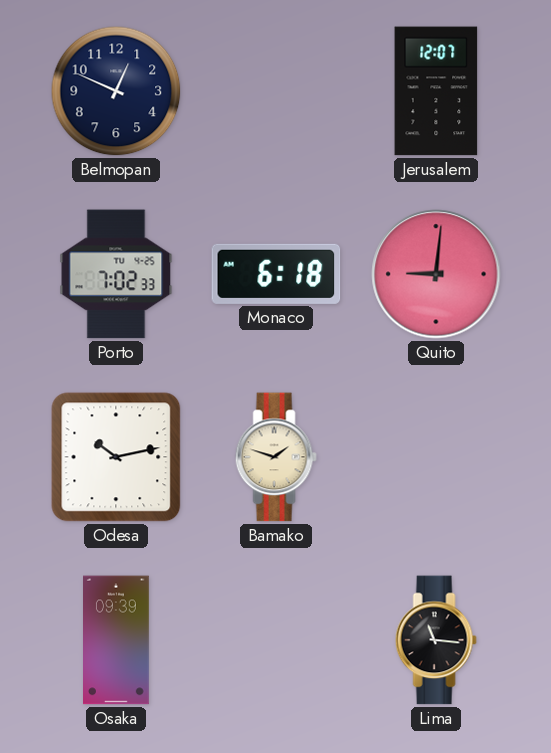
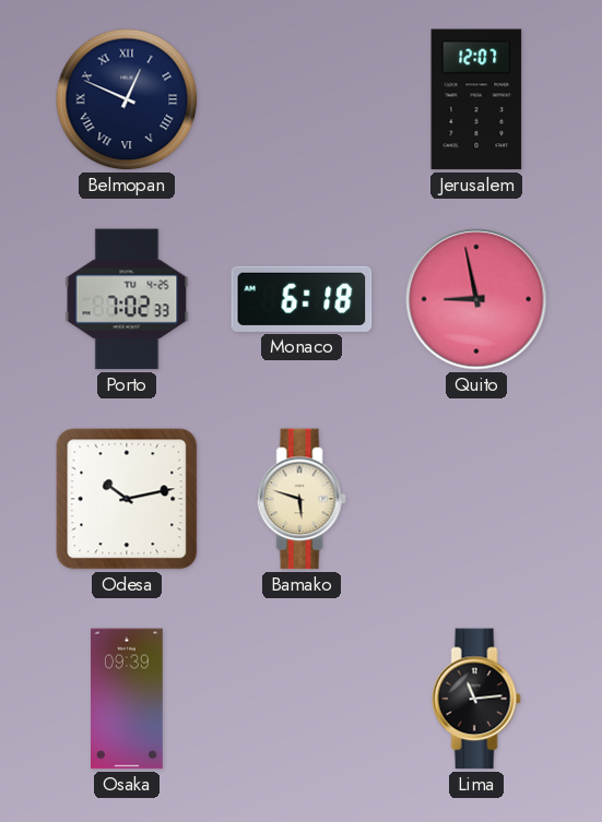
Belmopan numerals: Arabic -> Roman
Quito: 9:01 -> 8:58
Bamako: 1:48 -> 5:48
Lima: 11:16 -> 11:14
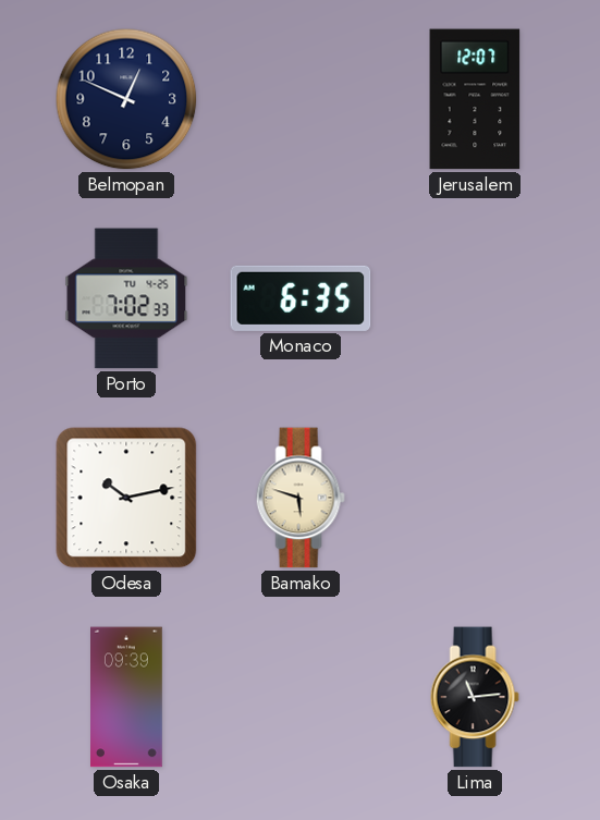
Belmopan numerals: Roman -> Arabic
Monaco: 6:18 -> 6:35
Quito: 8:58 -> none
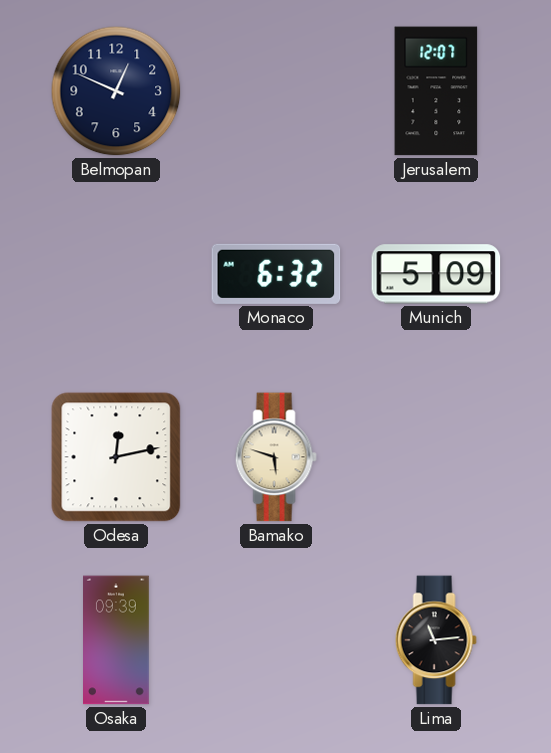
Porto: 7:02 -> none
Monaco: 6:35 -> 6:32
Munich: none -> 5:09
Odesa: 10:13 -> 12:13
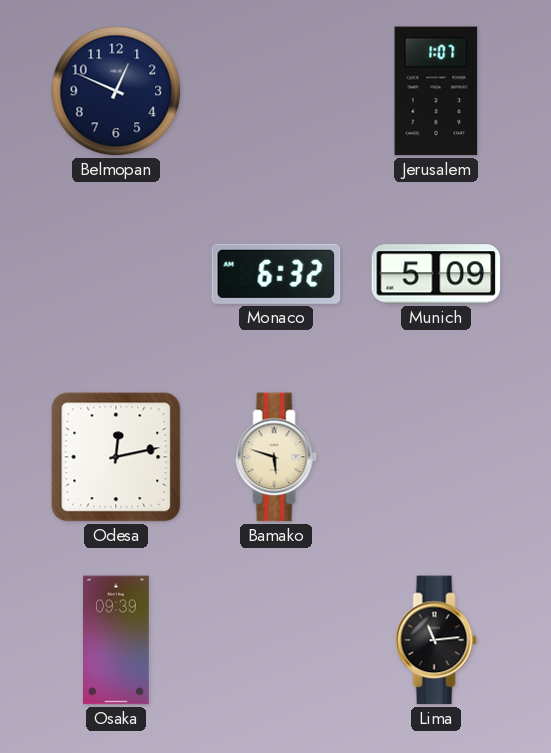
Jerusalem: 12:07 -> 1:07
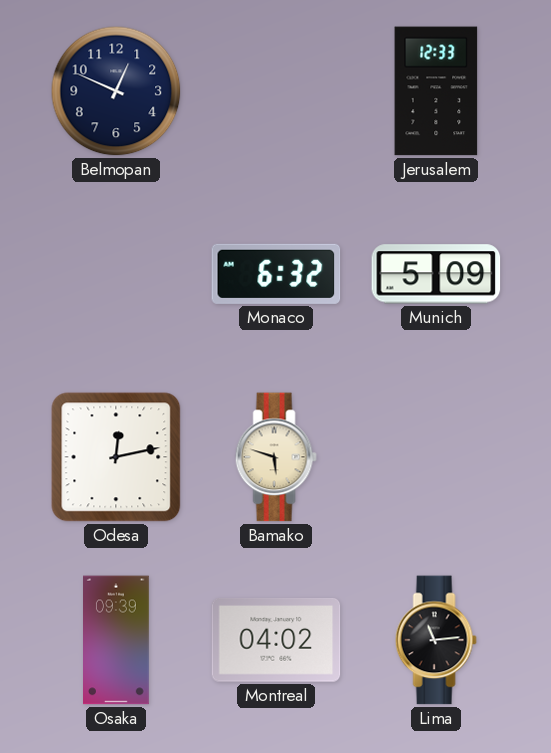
Jerusalem: 1:07 -> 12:33
Montreal: none -> 04:02
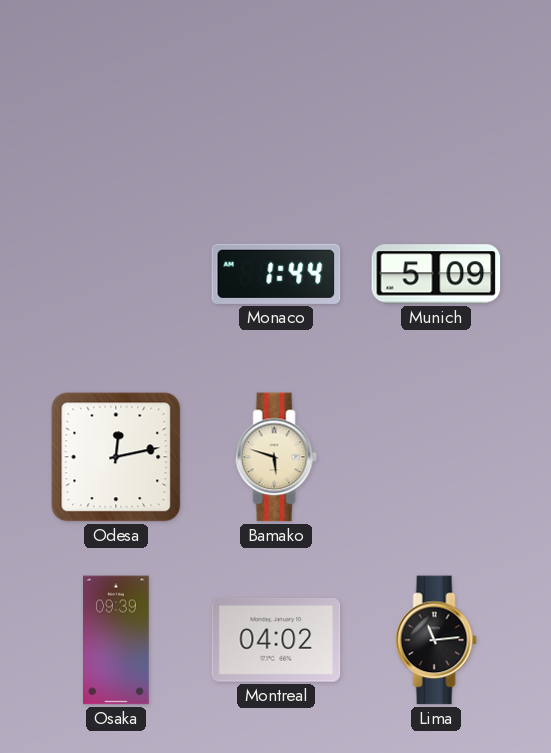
Belmopan: 12:49 -> none
Jerusalem: 12:33 -> none
Monaco: 6:32 -> 1:44
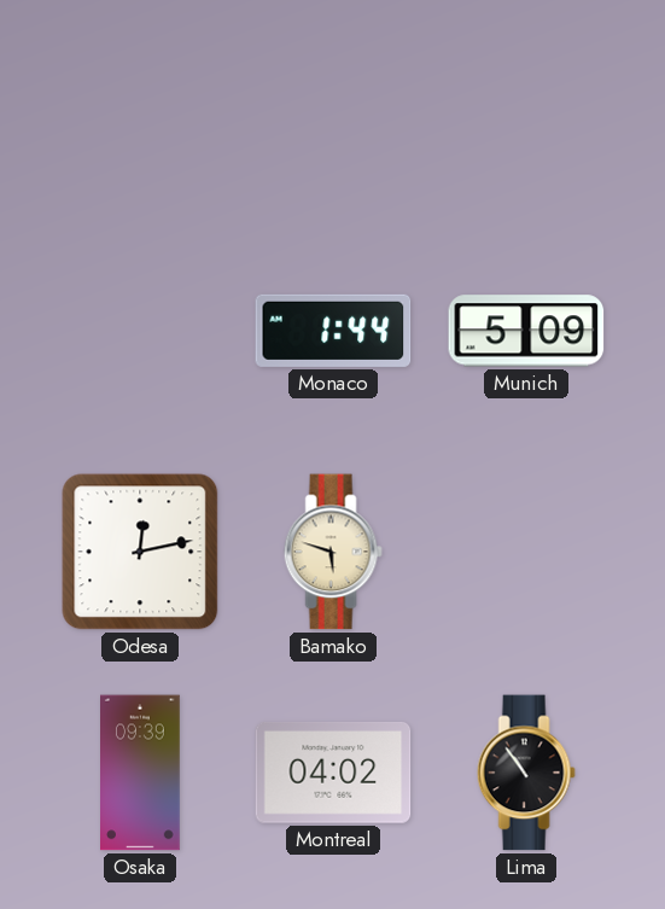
Lima: 11:14 -> 10:54
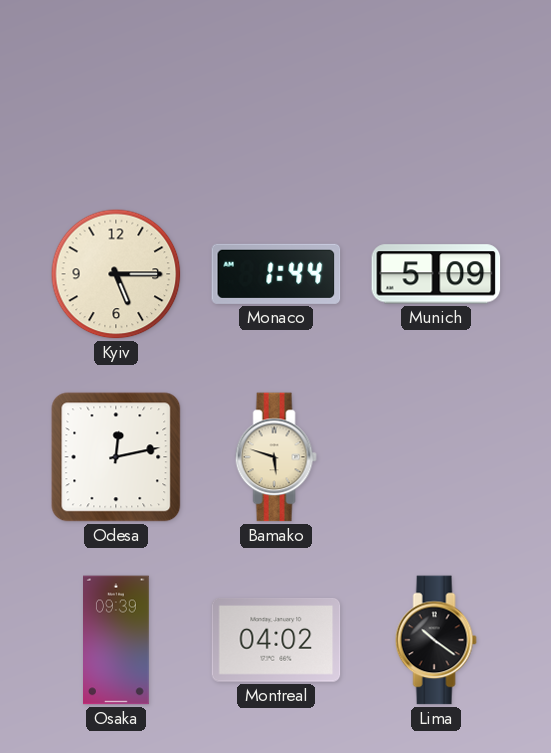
Kyiv: none -> 5:15
Lima: 10:54 -> 10:21
